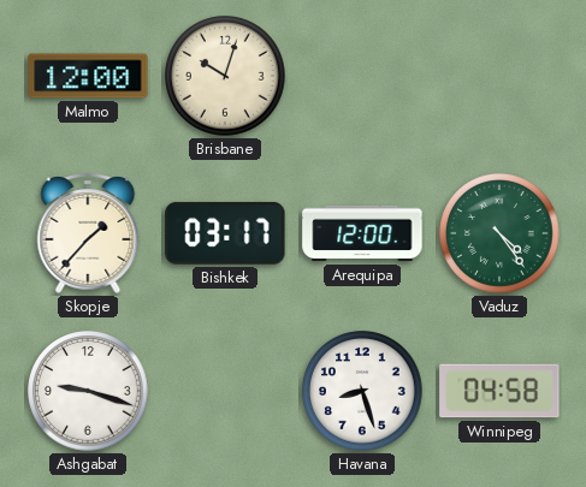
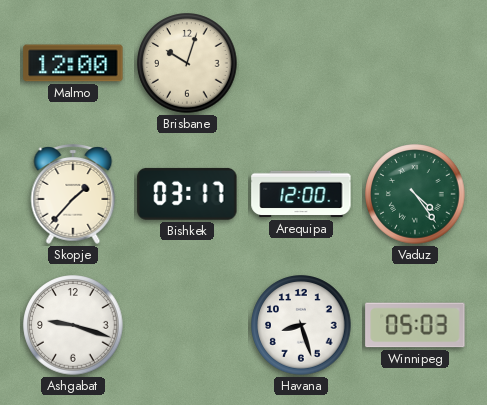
Winnipeg: 04:58 -> 05:03
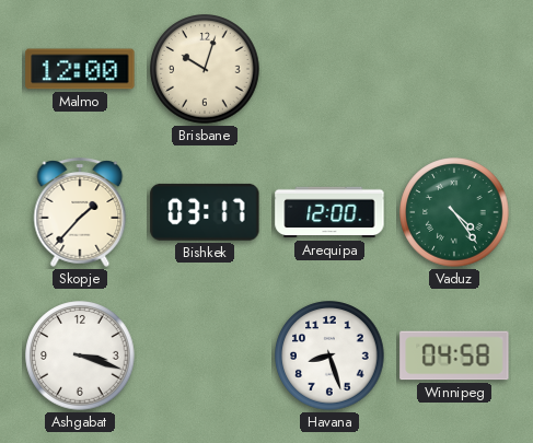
Ashgabat: 9:18 -> 3:18
Winnipeg: 05:03 -> 04:58
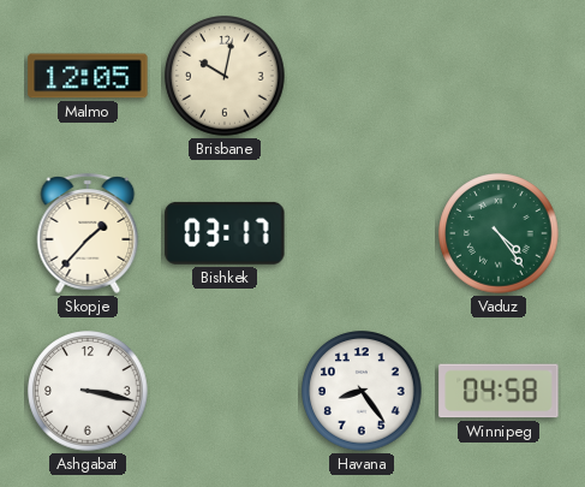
Malmo: 12:00 -> 12:05
Brisbane: 10:03 -> 10:02
Arequipa: 12:00 -> none
Ashgabat: 3:18 -> 3:17
Havana: 8:27 -> 8:24
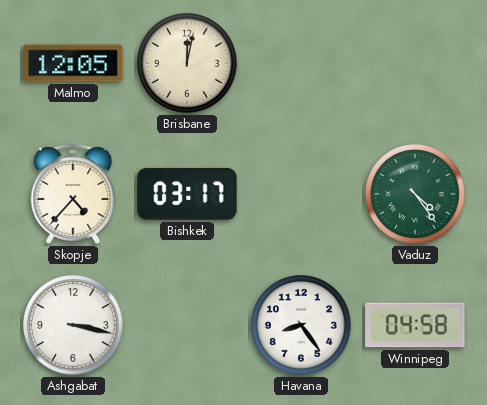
Brisbane: 10:02 -> 12:02
Skopje: 1:37 -> 4:37
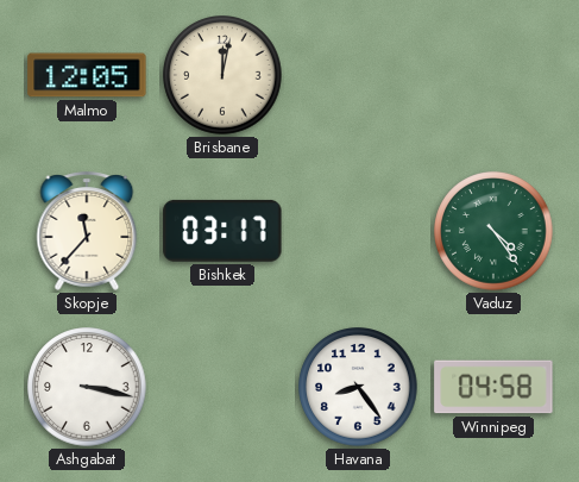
Skopje: 4:37 -> 11:37
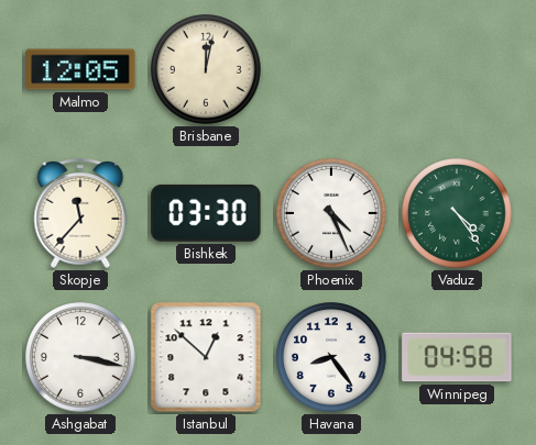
Bishkek: 03:17 -> 03:30
Phoenix: none -> 4:26
Istanbul: none -> 12:52
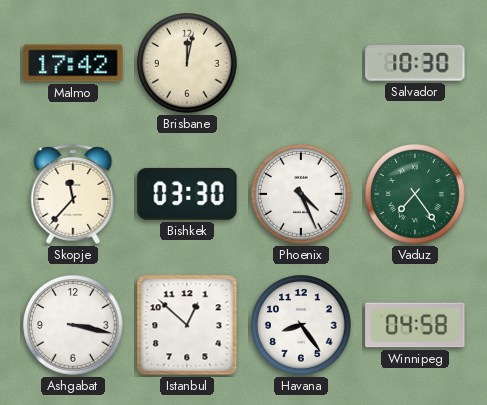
Malmo: 12:05 -> 17:42
Salvador: none -> 10:30
Vaduz: 4:24 -> 7:24
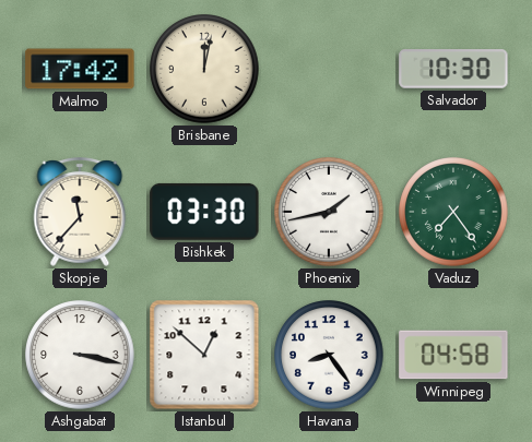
Phoenix: 4:26 -> 1:43
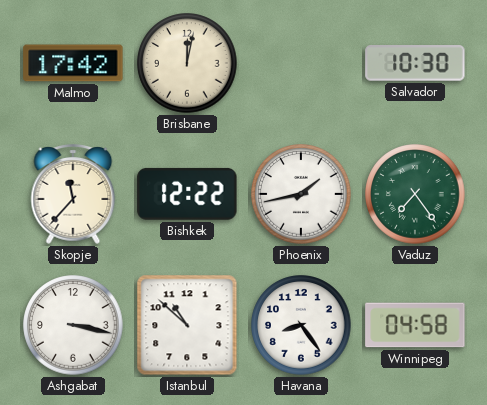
Bishkek: 03:30 -> 12:22
Istanbul: 12:52 -> 10:52
